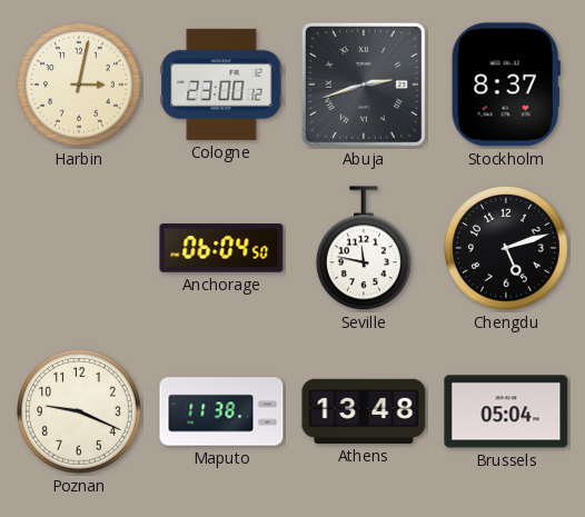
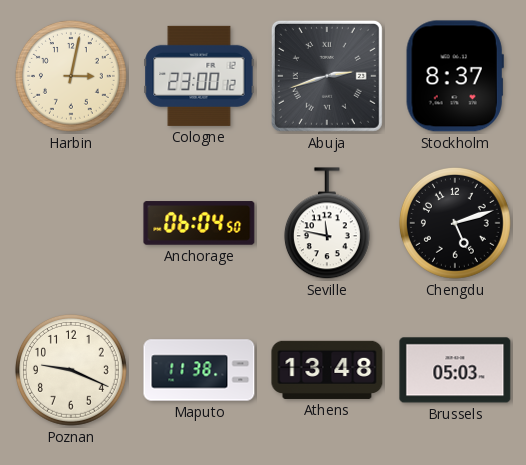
Brussels: 05:04 -> 05:03
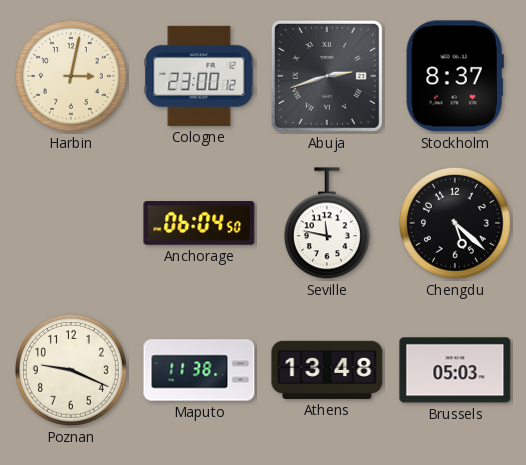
Chengdu: 5:12 -> 5:22
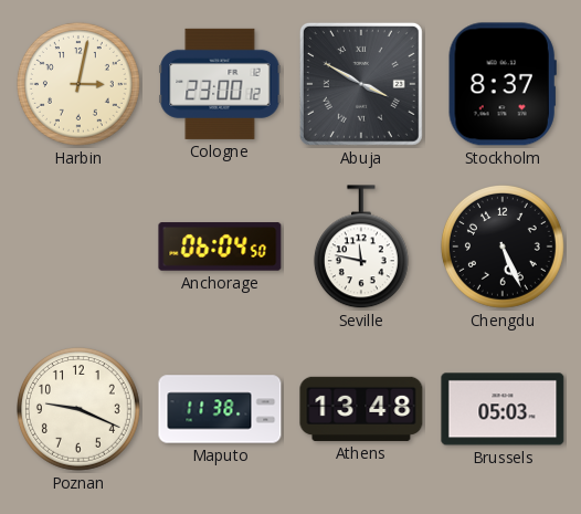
Abuja: 2:42 -> 3:50
Chengdu: 5:22 -> 5:26
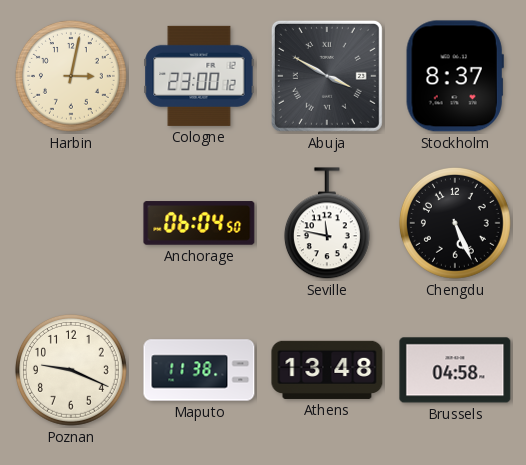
Brussels: 05:03 -> 04:58
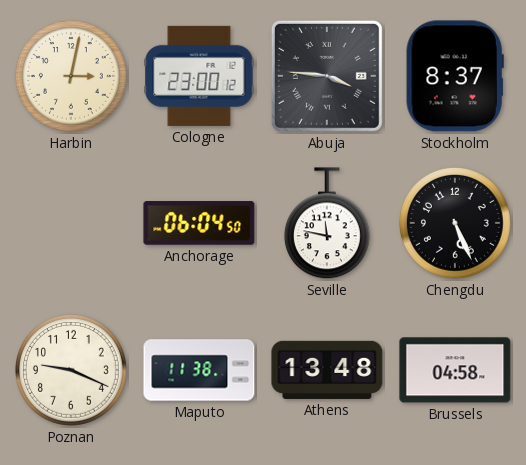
Abuja: 3:50 -> 3:46
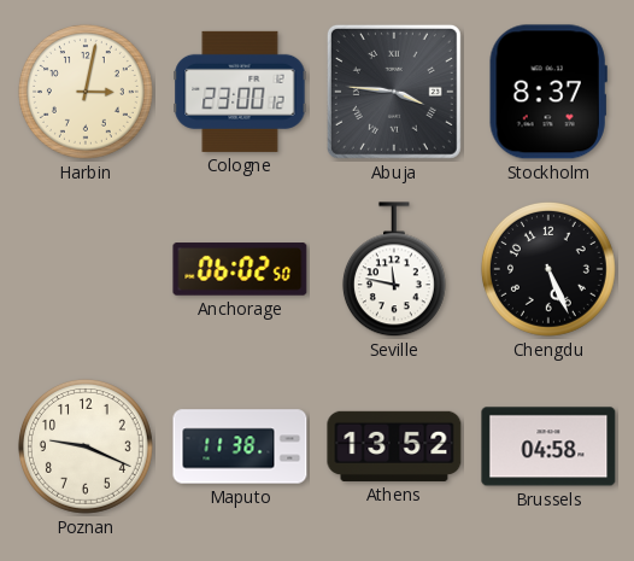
Anchorage: 06:04 -> 06:02
Athens: 13:48 -> 13:52
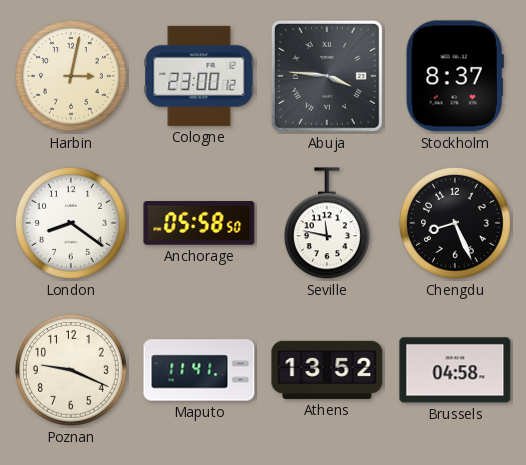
London: none -> 8:21
Anchorage: 06:02 -> 05:58
Chengdu: 5:26 -> 8:26
Maputo: 11:38 -> 11:41
